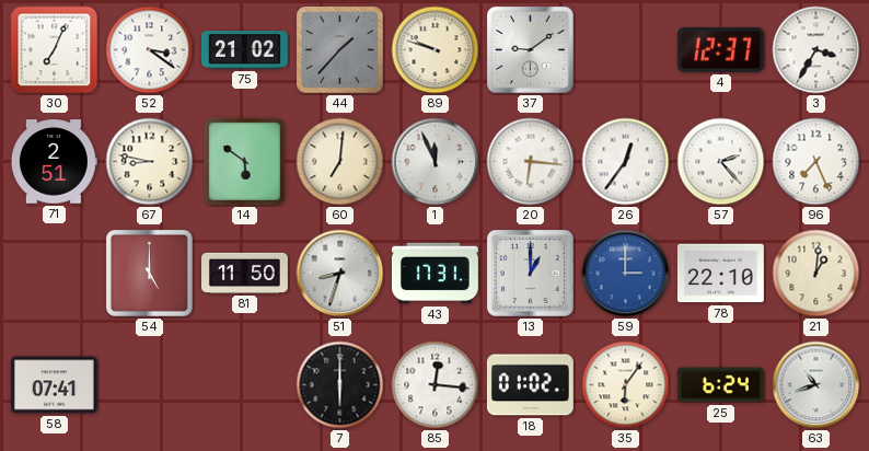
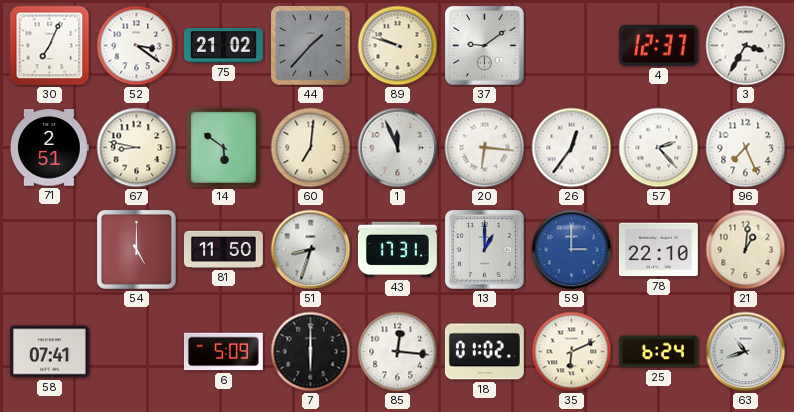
6: none -> 5:09
35: 6:06 -> 6:11
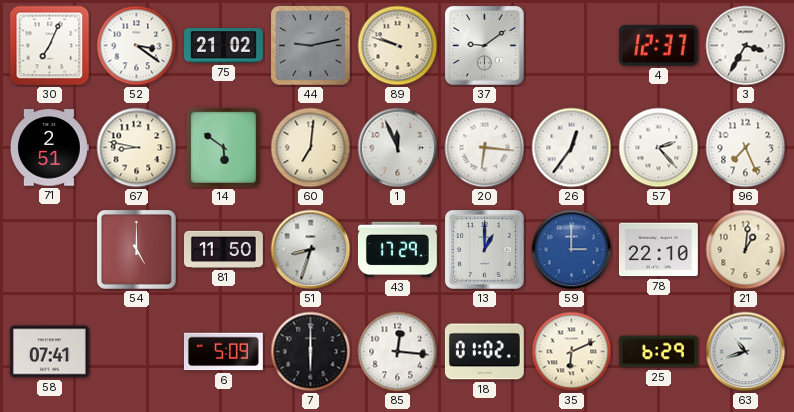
44: 1:37 -> 9:13
43: 17:31 -> 17:29
25: 6:24 -> 6:29
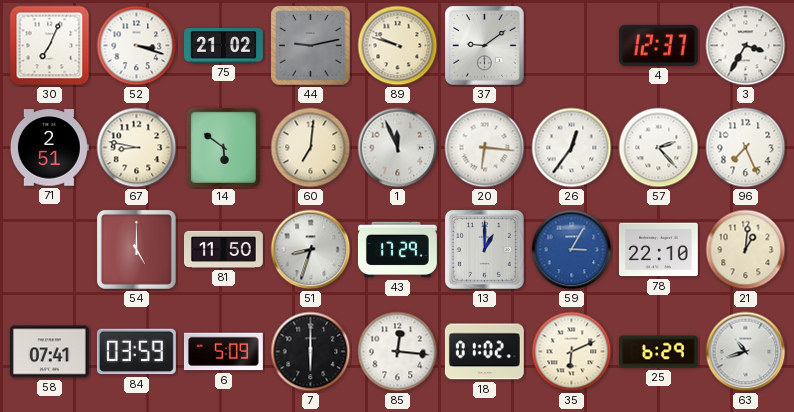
52: 3:21 -> 3:18
59: 3:00 -> 3:05
84: none -> 03:59
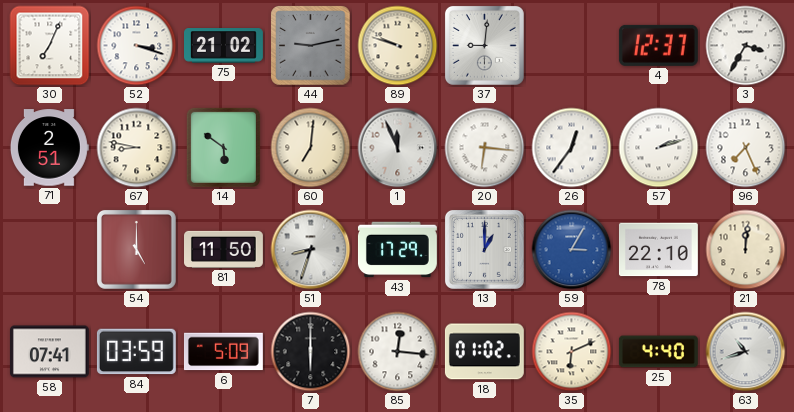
37: 9:09 -> 9:01
57: 2:23 -> 2:12
21: 1:01 -> 12:01
25: 6:29 -> 4:40
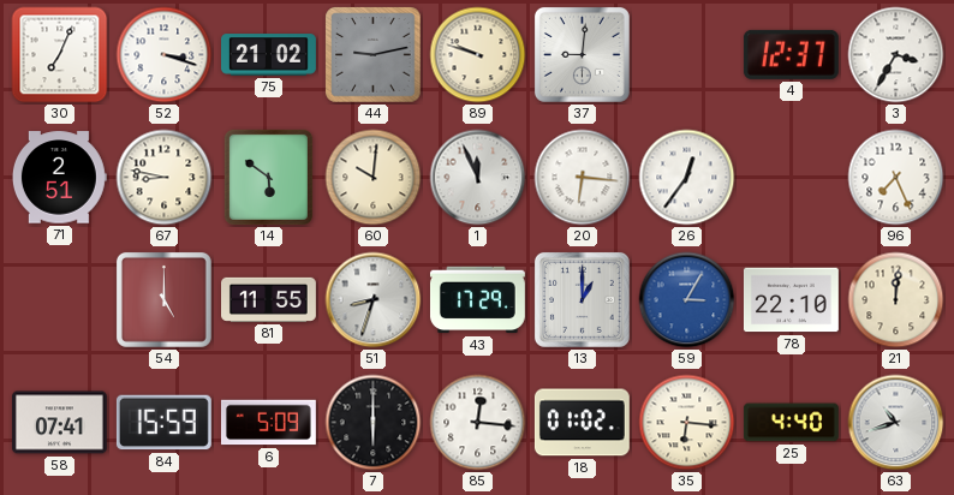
60: 7:01 -> 10:01
57: 2:12 -> none
81: 11:50 -> 11:55
84: 03:59 -> 15:59
35: 6:11 -> 6:16
